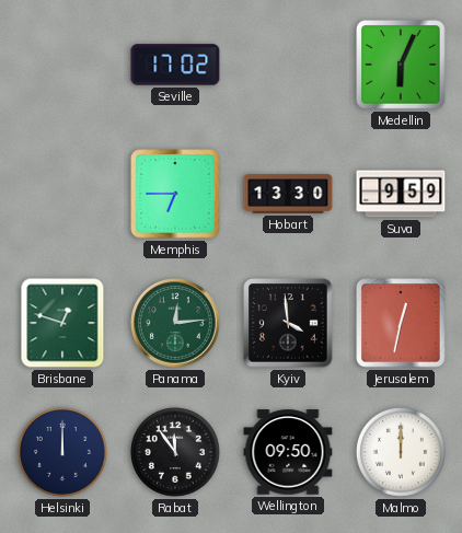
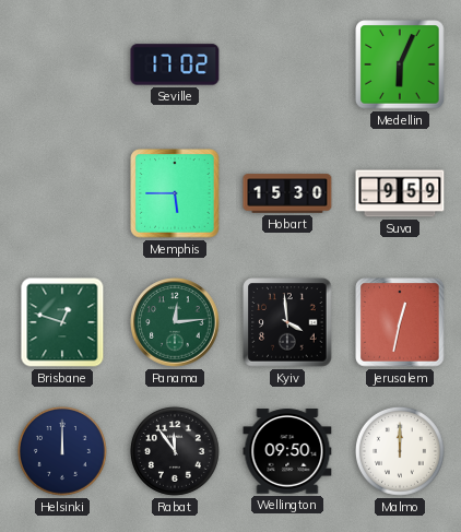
Memphis: 6:45 -> 5:45
Hobart: 13:30 -> 15:30
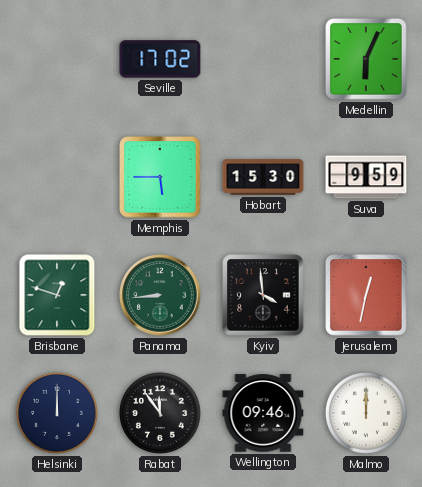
Panama: 12:14 -> 8:44
Wellington: 09:50 -> 09:46
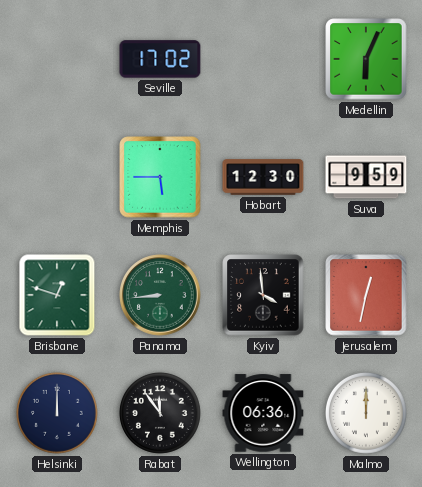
Hobart: 15:30 -> 12:30
Wellington: 09:46 -> 06:36
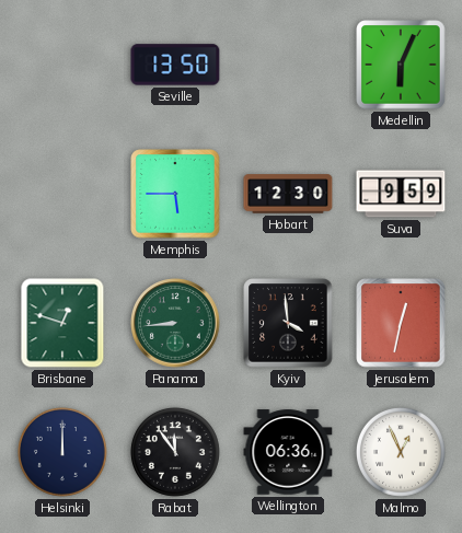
Seville: 17:02 -> 13:50
Malmo: 12:00 -> 12:56
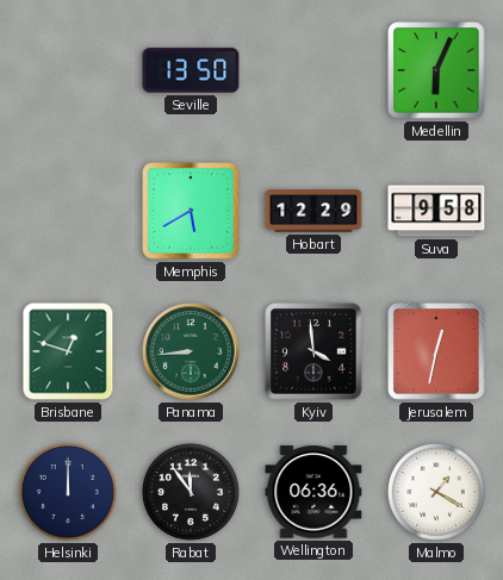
Memphis: 5:45 -> 5:40
Hobart: 12:30 -> 12:29
Suva: 9:59 -> 9:58
Malmo: 12:56 -> 1:20
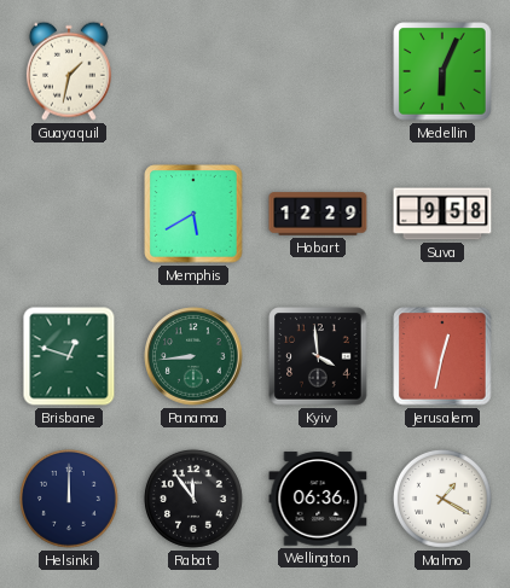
Guayaquil: none -> 1:32
Seville: 13:50 -> none
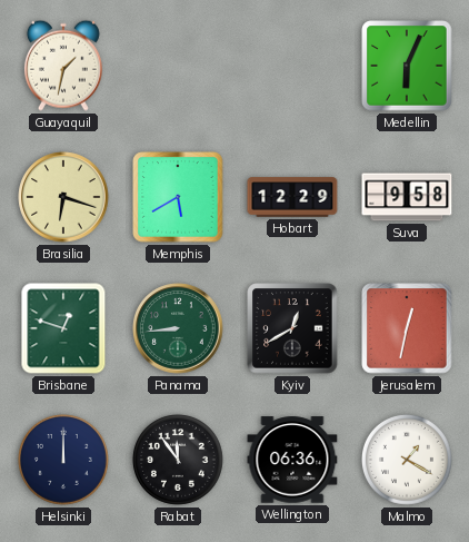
Brasilia: none -> 6:18
Kyiv: 3:59 -> 12:40
